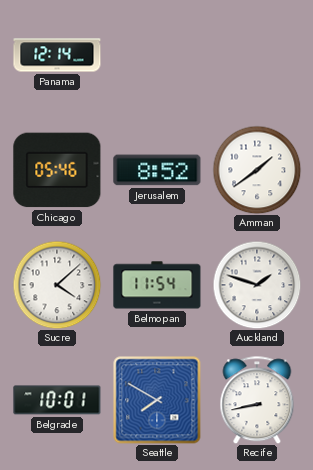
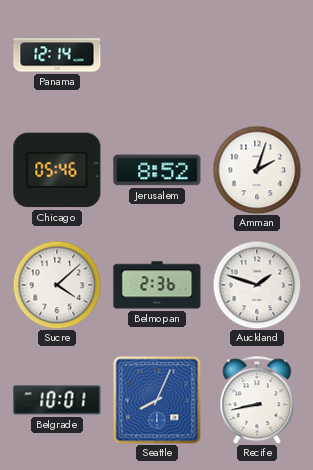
Amman: 1:39 -> 2:03
Belmopan: 11:54 -> 2:36
Seattle: 7:50 -> 8:04
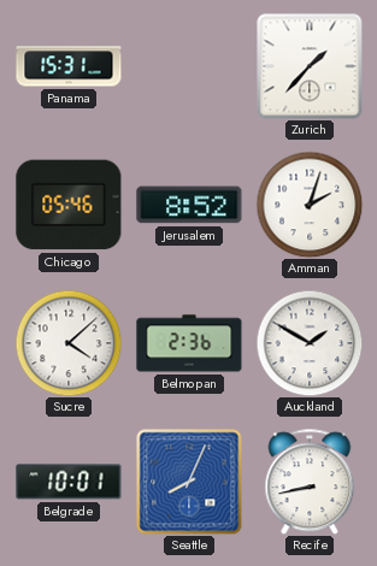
Panama: 12:14 -> 15:31
Zurich: none -> 1:37
Auckland: 1:48 -> 1:50
